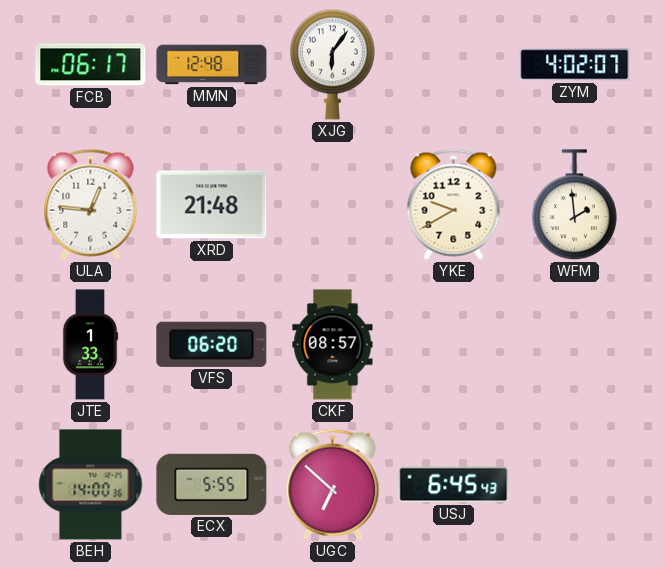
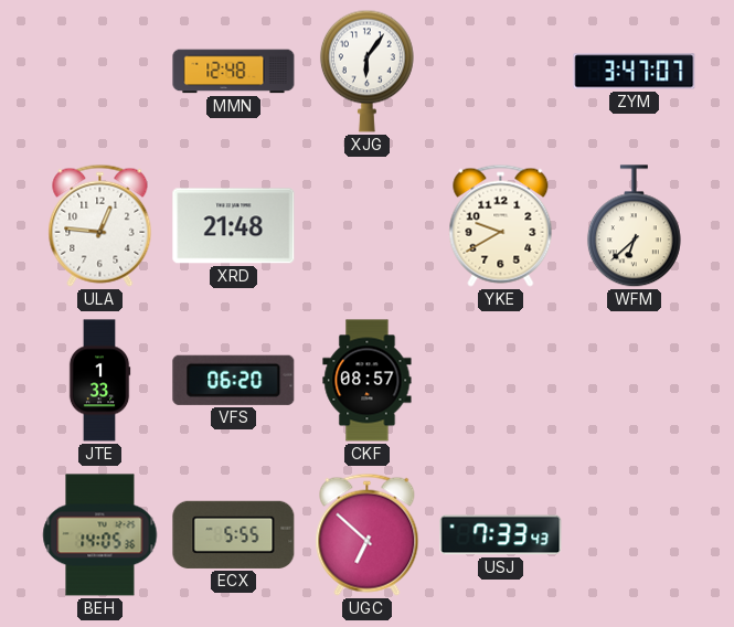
FCB: 06:17 -> none
ZYM: 4:02 -> 3:47
WFM: 1:59 -> 6:38
BEH: 14:00 -> 14:05
USJ: 6:45 -> 7:33
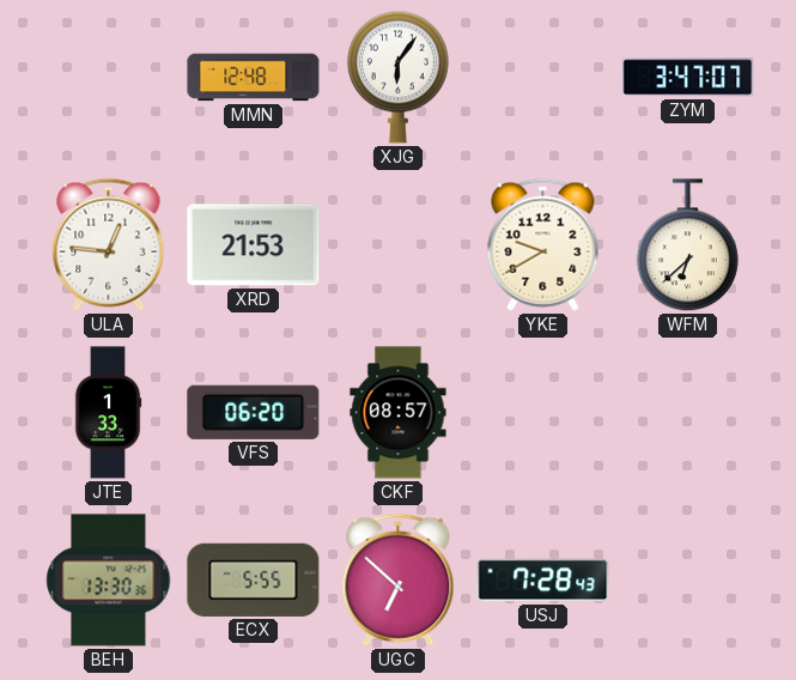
XRD: 21:48 -> 21:53
BEH: 14:05 -> 13:30
USJ: 7:33 -> 7:28
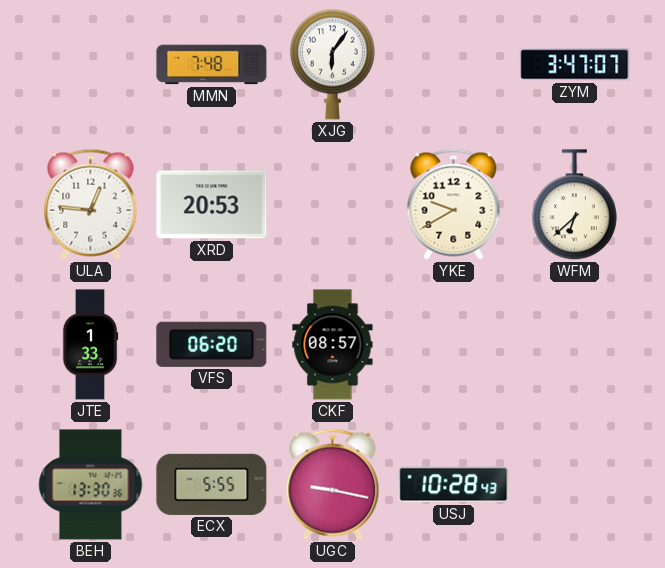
MMN: 12:48 -> 7:48
XRD: 21:53 -> 20:53
UGC: 6:52 -> 9:17
USJ: 7:28 -> 10:28
